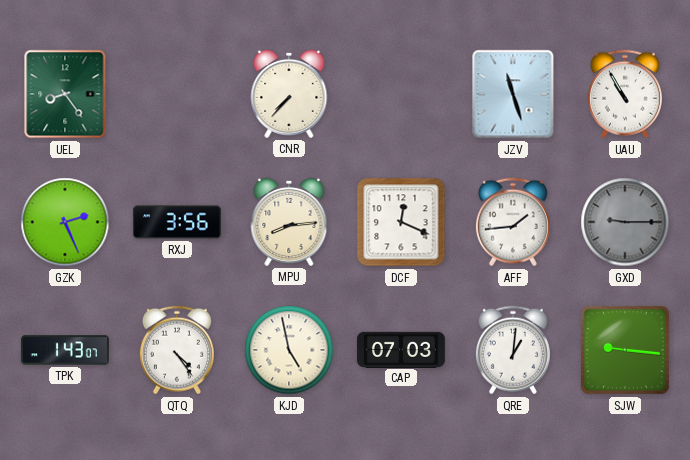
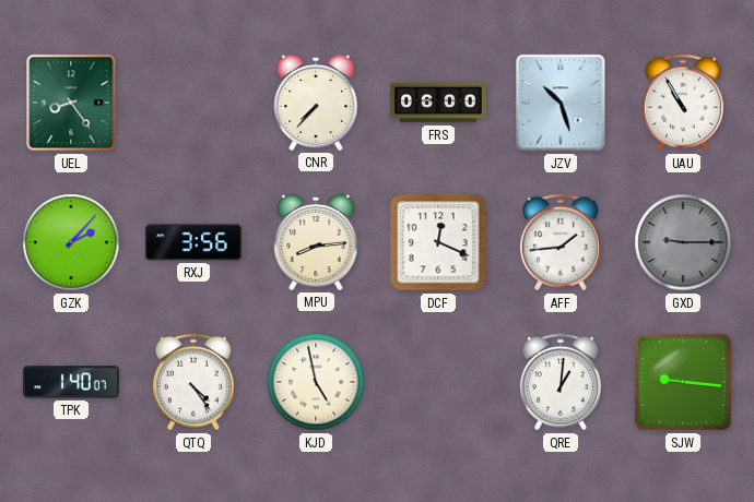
FRS: none -> 06:00
JZV: 11:27 -> 10:27
GZK: 2:26 -> 2:07
TPK: 1:43 -> 1:40
CAP: 07:03 -> none
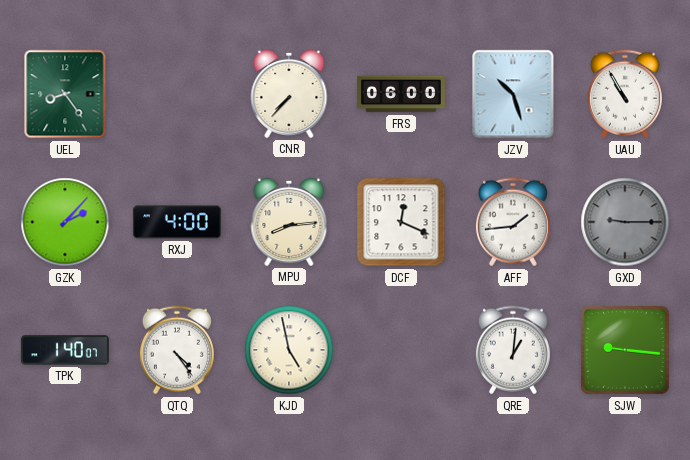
RXJ: 3:56 -> 4:00
